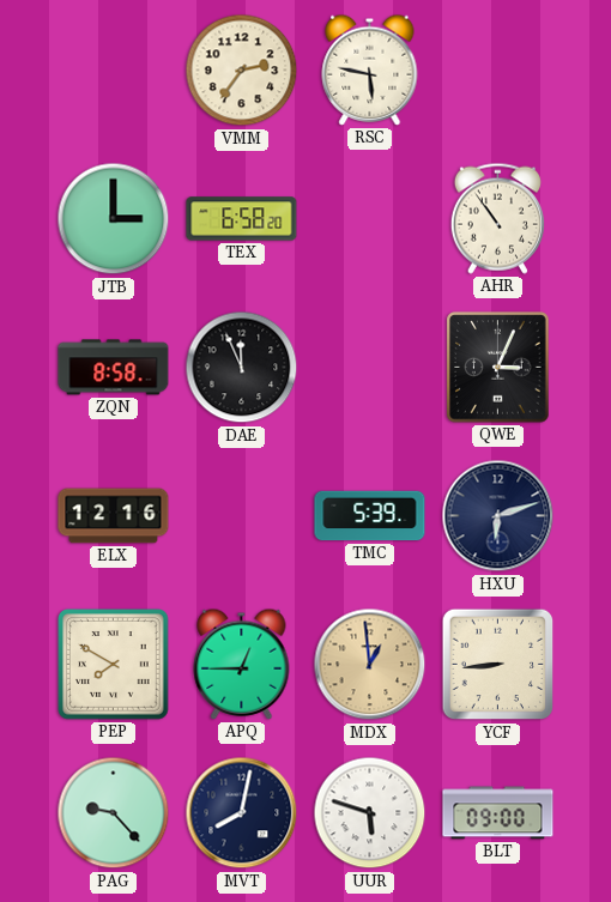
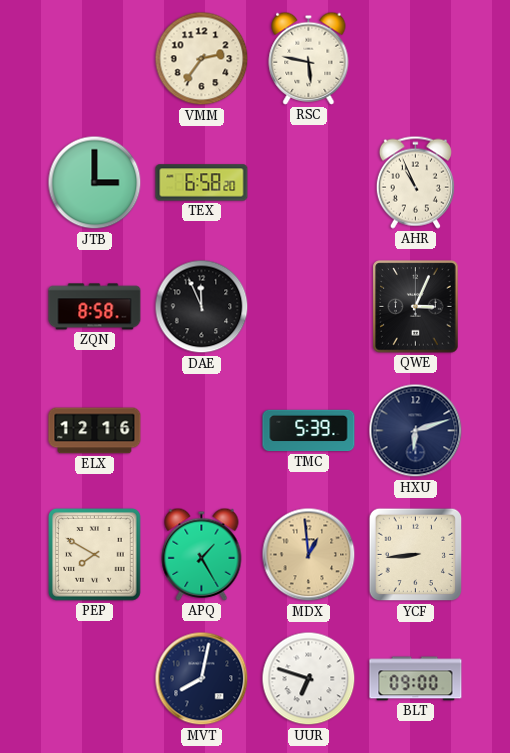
AHR: 10:54 -> 10:56
APQ: 12:45 -> 1:25
PAG: 9:23 -> none
UUR: 5:48 -> 6:48
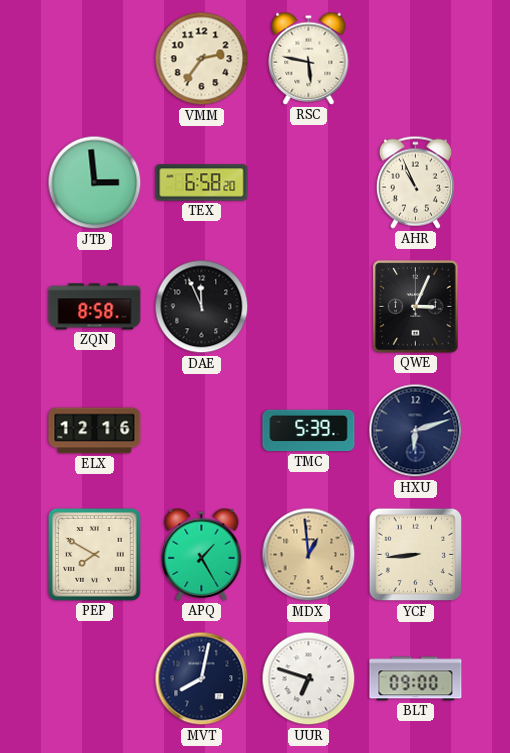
JTB: 3:00 -> 2:59
